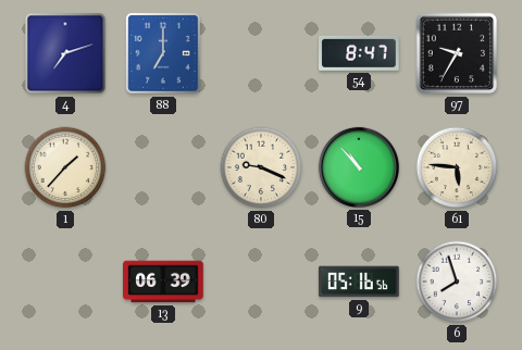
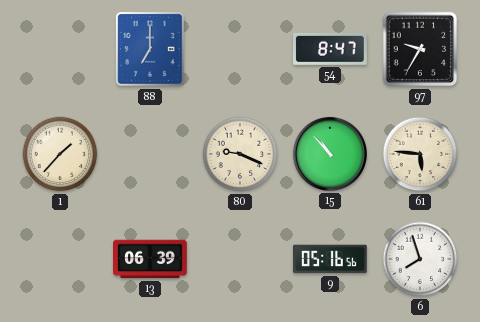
4: 7:12 -> none
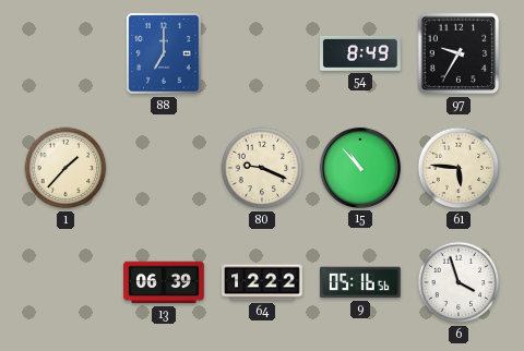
54: 8:47 -> 8:49
64: none -> 12:22
6: 7:57 -> 3:57
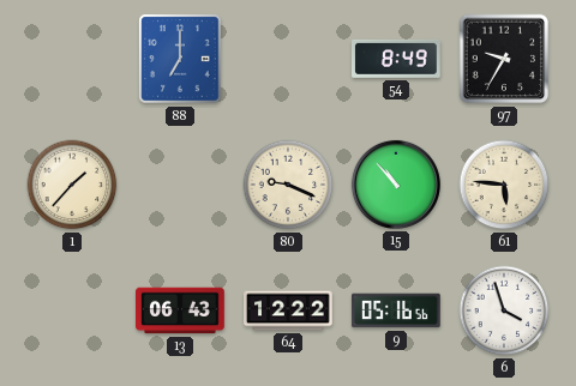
13: 06:39 -> 06:43
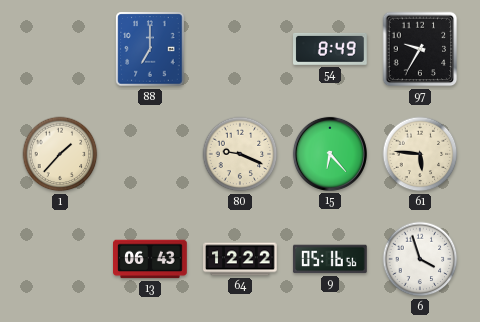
15: 10:53 -> 6:23
